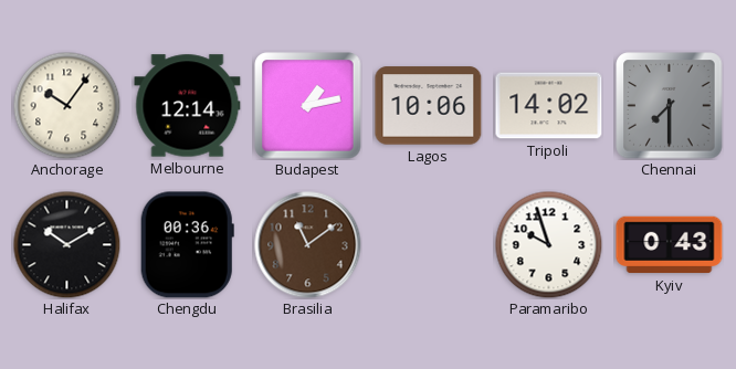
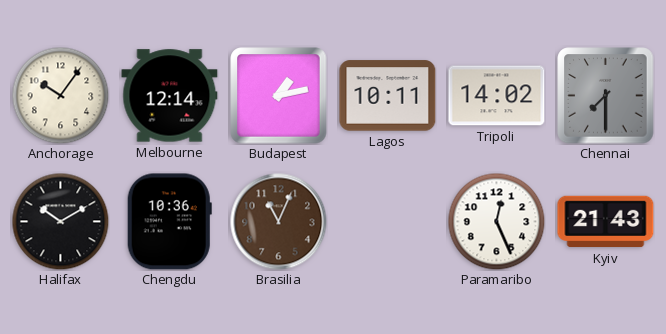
Lagos: 10:06 -> 10:11
Chengdu: 00:36 -> 10:36
Brasilia: 11:09 -> 11:04
Paramaribo: 9:57 -> 12:26
Kyiv: 0:43 -> 21:43
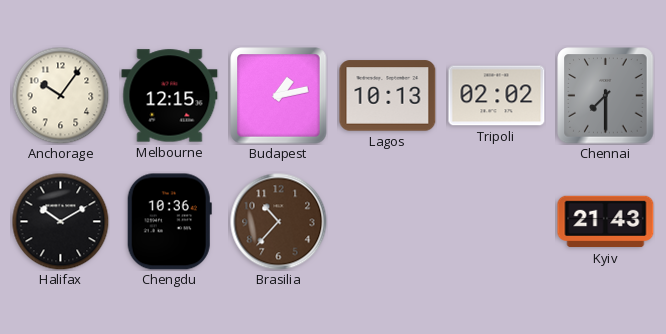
Melbourne: 12:14 -> 12:15
Lagos: 10:11 -> 10:13
Tripoli: 14:02 -> 02:02
Brasilia: 11:04 -> 10:37
Paramaribo: 12:26 -> none
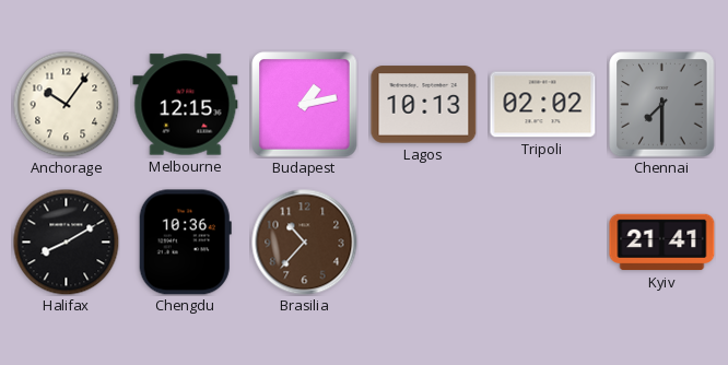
Halifax: 10:10 -> 8:10
Kyiv: 21:43 -> 21:41
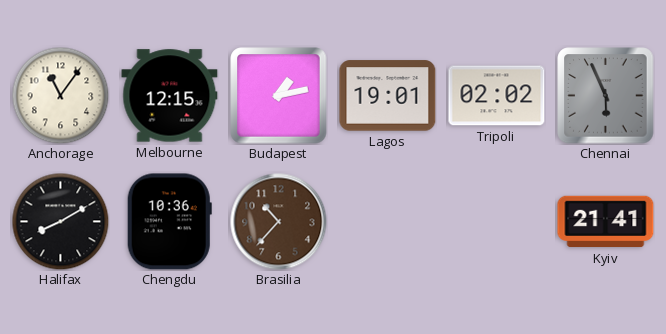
Anchorage: 10:06 -> 11:06
Lagos: 10:13 -> 19:01
Chennai: 7:30 -> 5:56
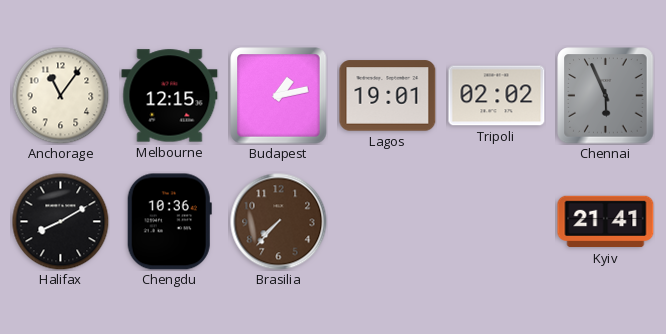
Brasilia: 10:37 -> 7:37
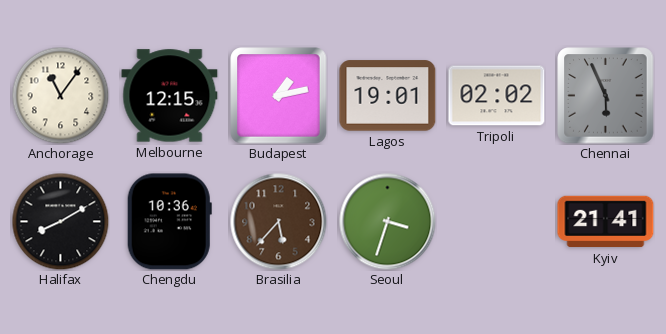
Brasilia: 7:37 -> 5:37
Seoul: none -> 3:33
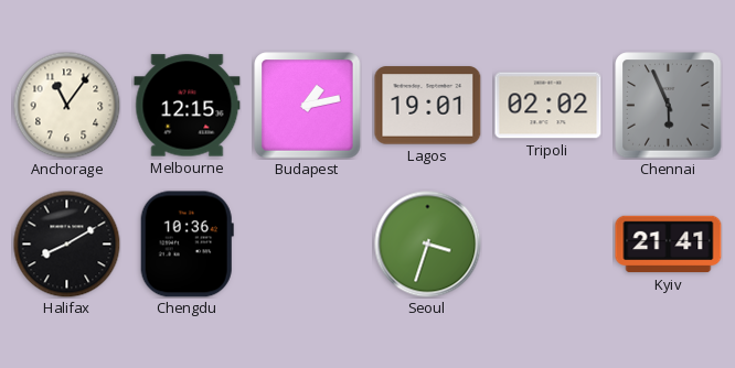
Brasilia: 5:37 -> none
